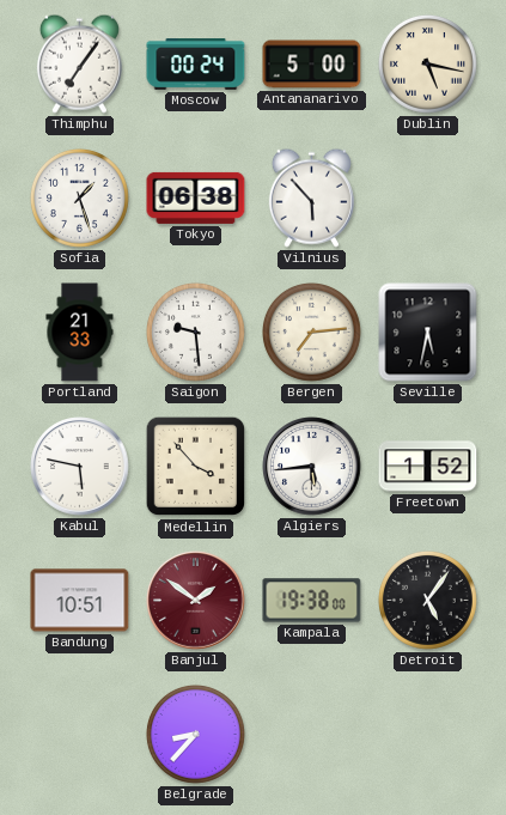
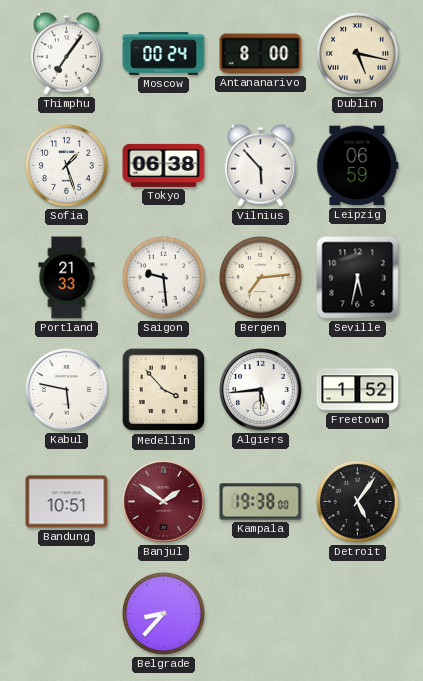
Antananarivo: 5:00 -> 8:00
Leipzig: none -> 06:59
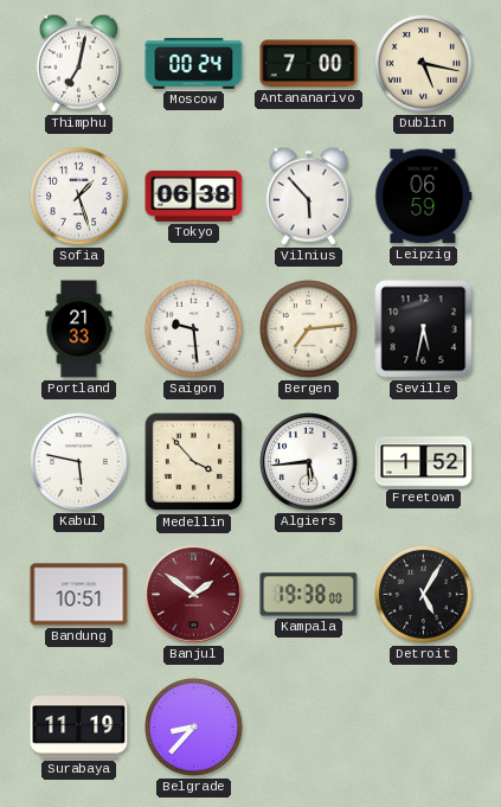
Thimphu: 7:06 -> 7:02
Antananarivo: 8:00 -> 7:00
Detroit: 5:06 -> 5:05
Surabaya: none -> 11:19
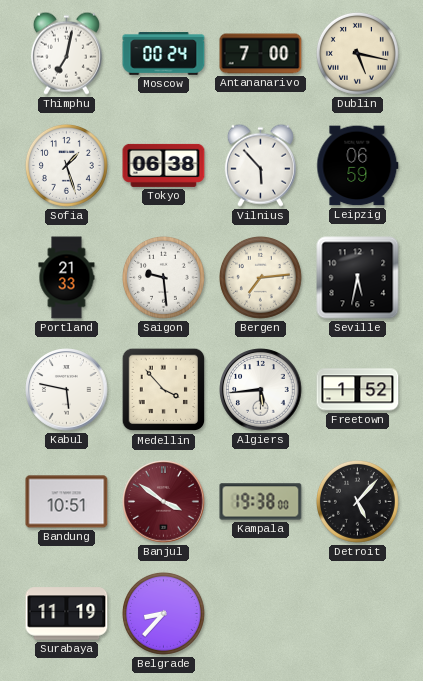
Banjul: 1:51 -> 3:51
Detroit: 5:05 -> 5:07
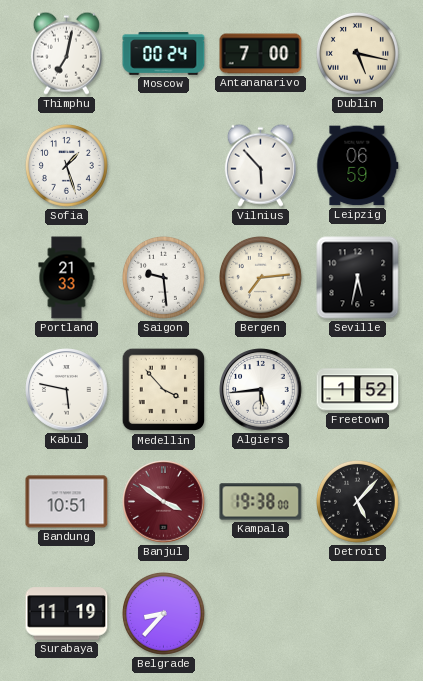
Tokyo: 06:38 -> none
